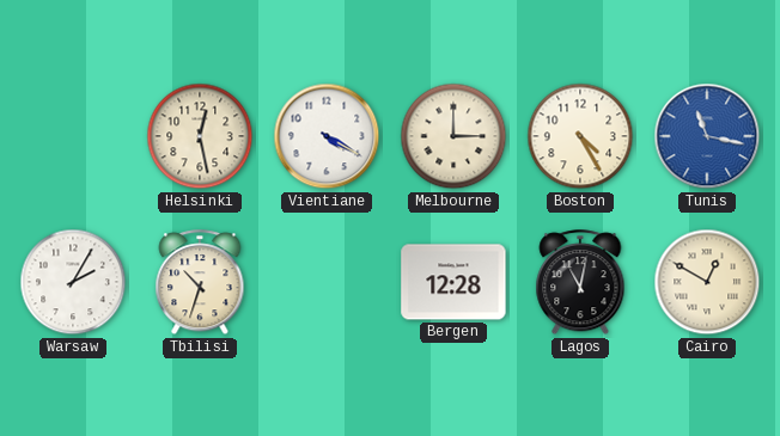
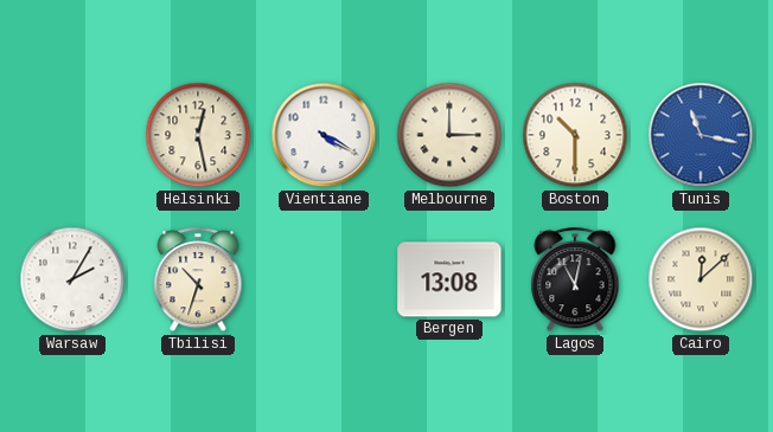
Boston: 4:25 -> 10:30
Bergen: 12:28 -> 13:08
Cairo: 12:50 -> 12:08
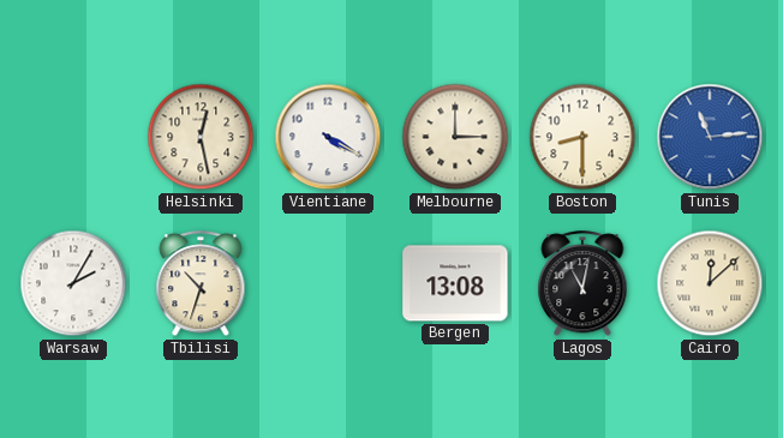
Boston: 10:30 -> 8:30
Tunis: 11:17 -> 11:14
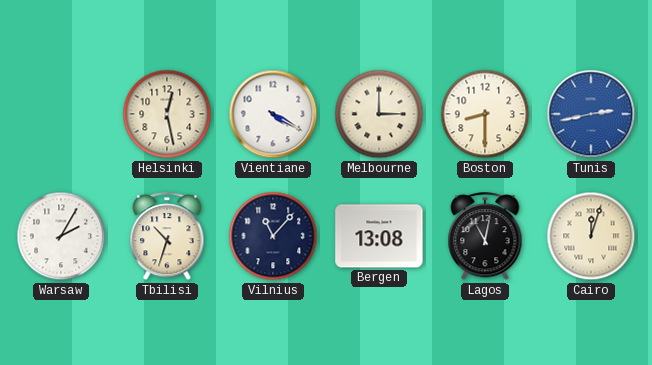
Tunis: 11:14 -> 2:43
Vilnius: none -> 11:07
Cairo: 12:08 -> 12:03
